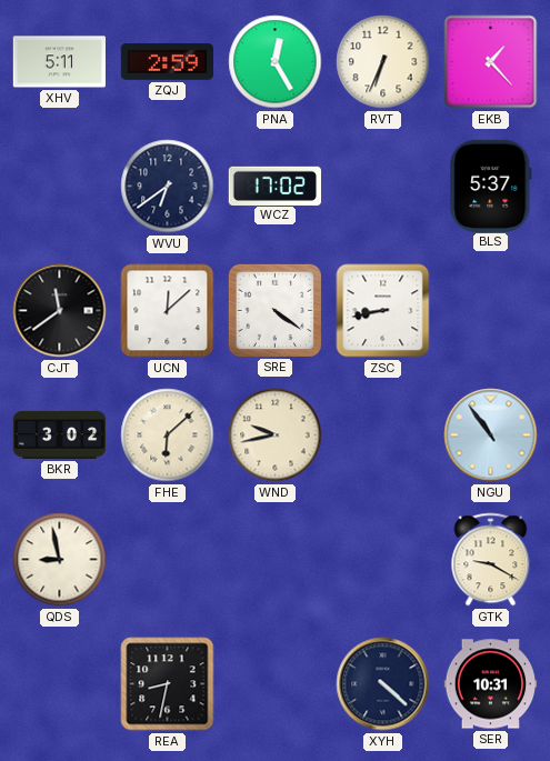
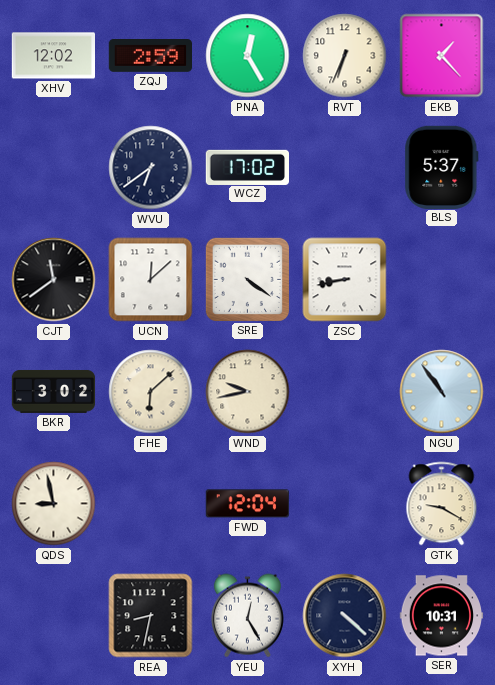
XHV: 5:11 -> 12:02
FWD: none -> 12:04
YEU: none -> 12:25
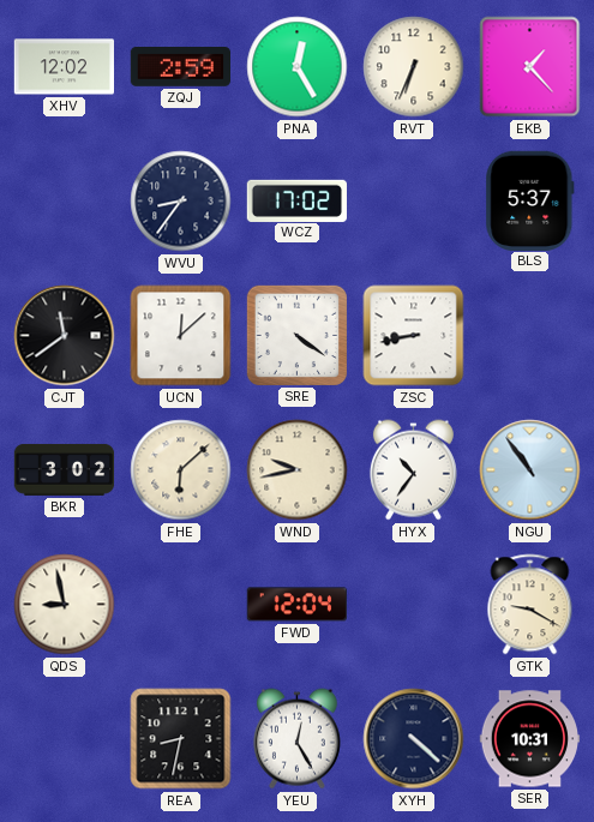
WVU: 6:39 -> 8:36
HYX: none -> 10:36
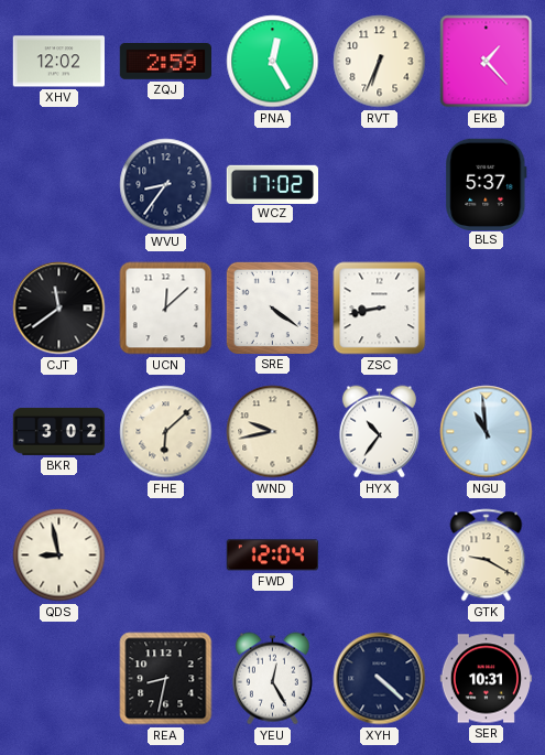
NGU: 10:54 -> 10:59
